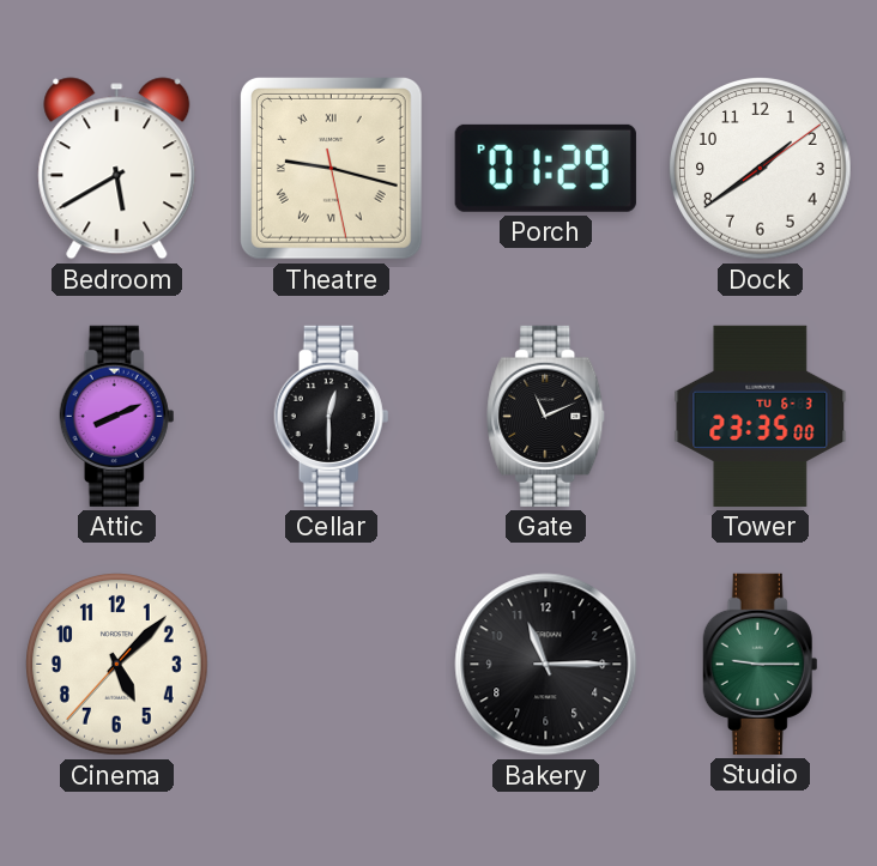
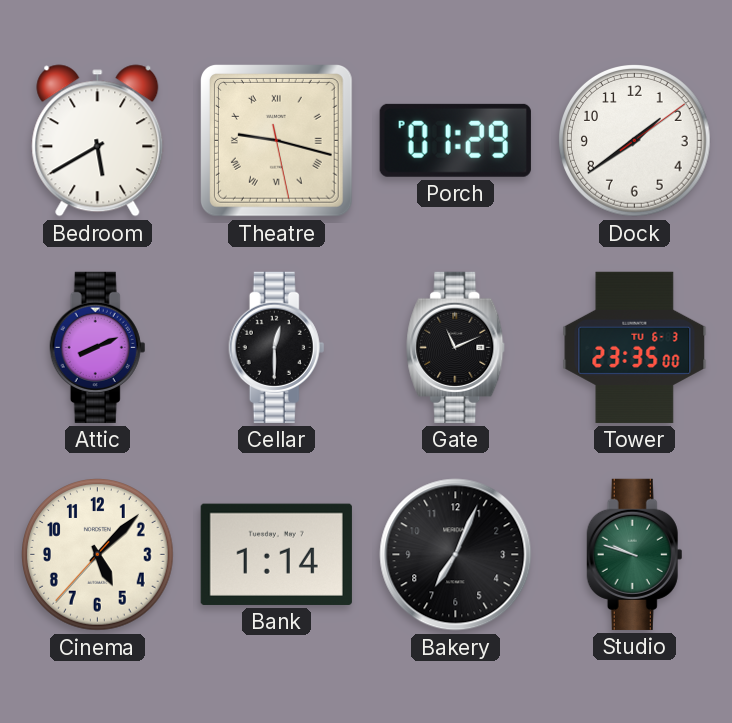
Bank: none -> 1:14
Bakery: 11:15 -> 7:04
Studio: 9:15 -> 9:48
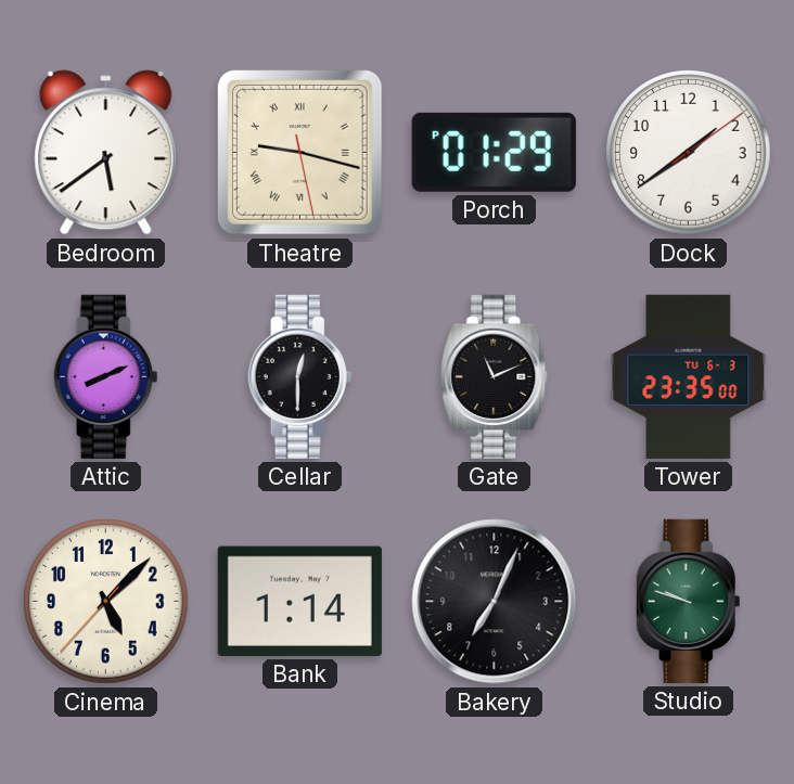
Bedroom: 5:40 -> 5:39
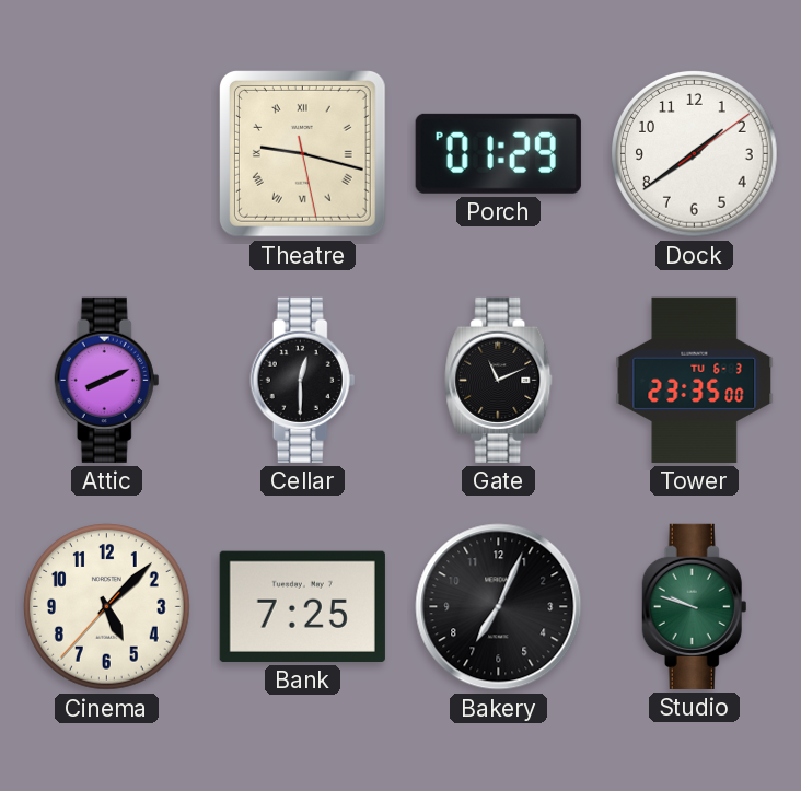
Bedroom: 5:39 -> none
Bank: 1:14 -> 7:25
